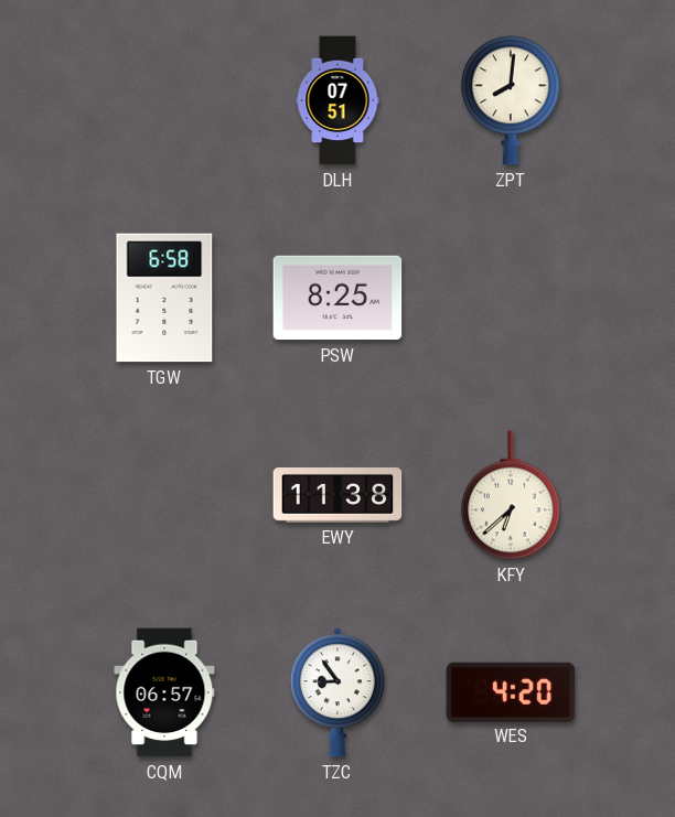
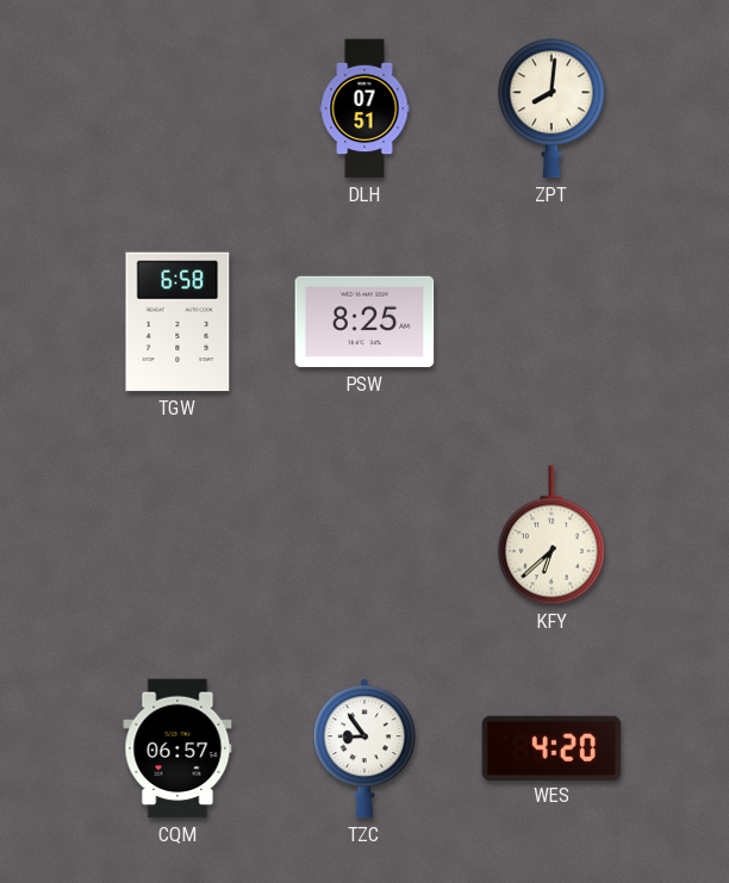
EWY: 11:38 -> none
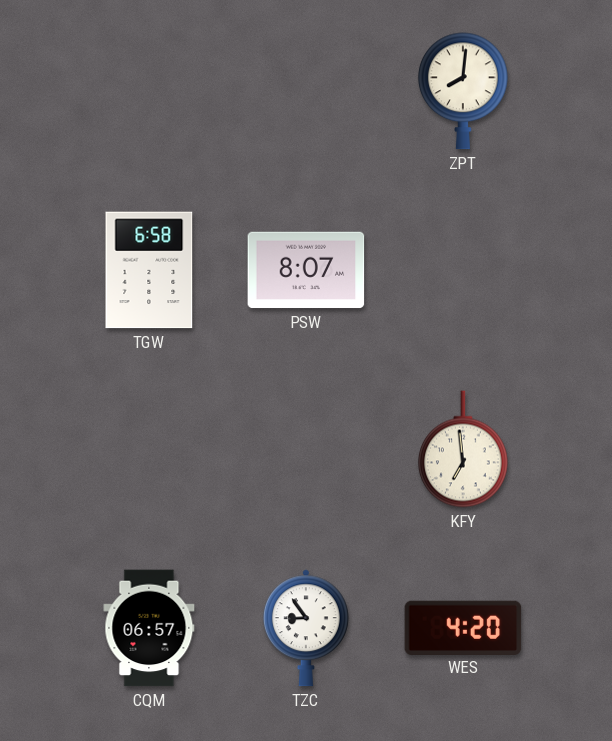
DLH: 07:51 -> none
PSW: 8:25 -> 8:07
KFY: 6:38 -> 6:59
